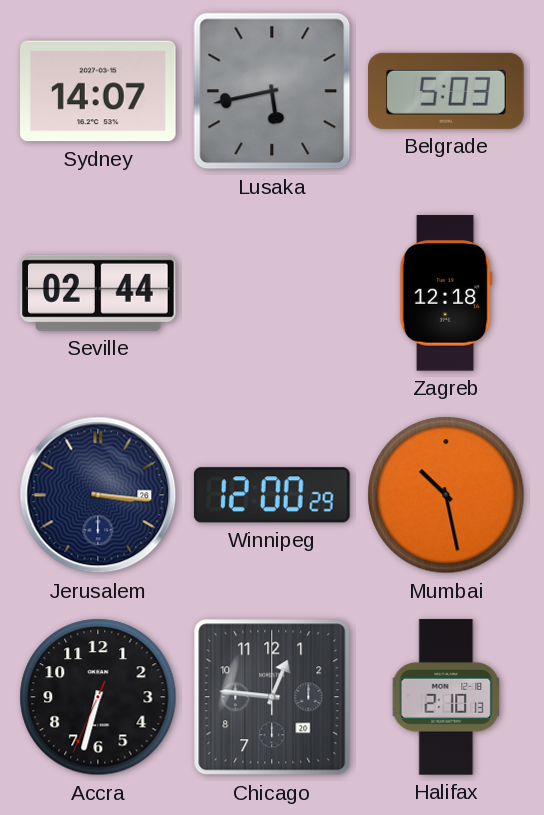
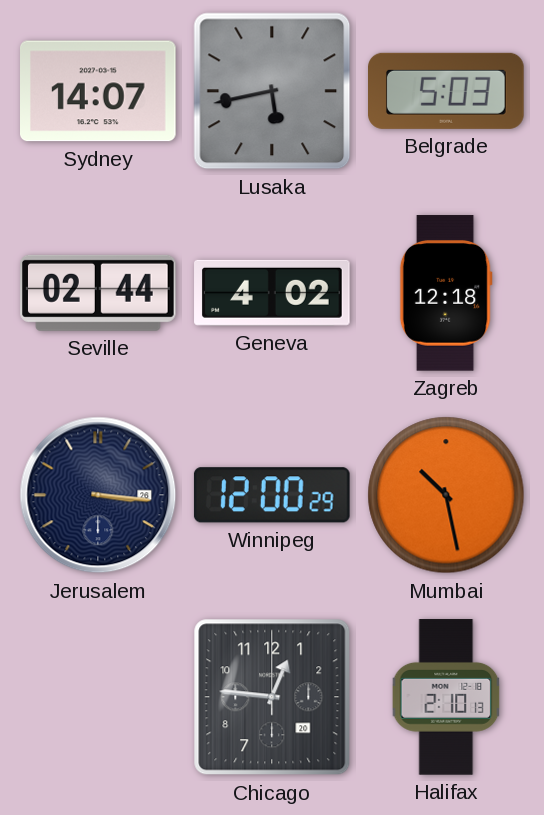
Geneva: none -> 4:02
Accra: 6:32 -> none
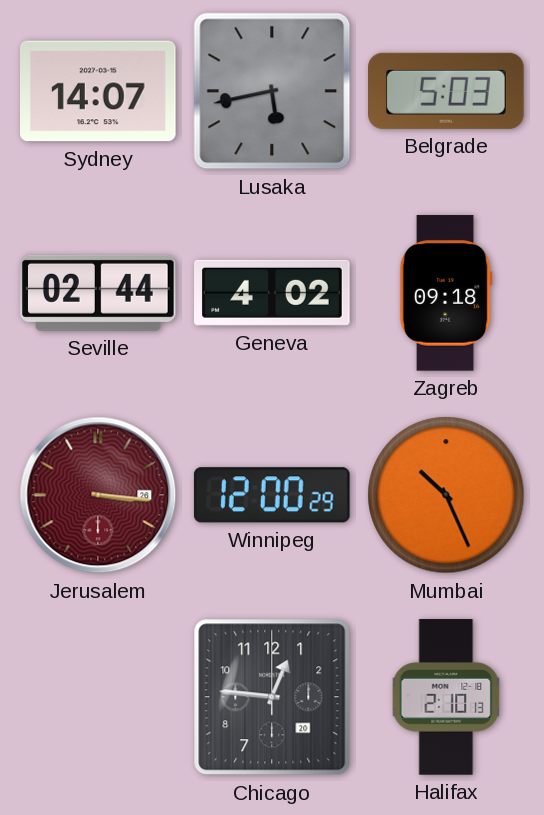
Zagreb: 12:18 -> 09:18
Jerusalem dial: navy -> burgundy
Mumbai: 10:28 -> 10:26
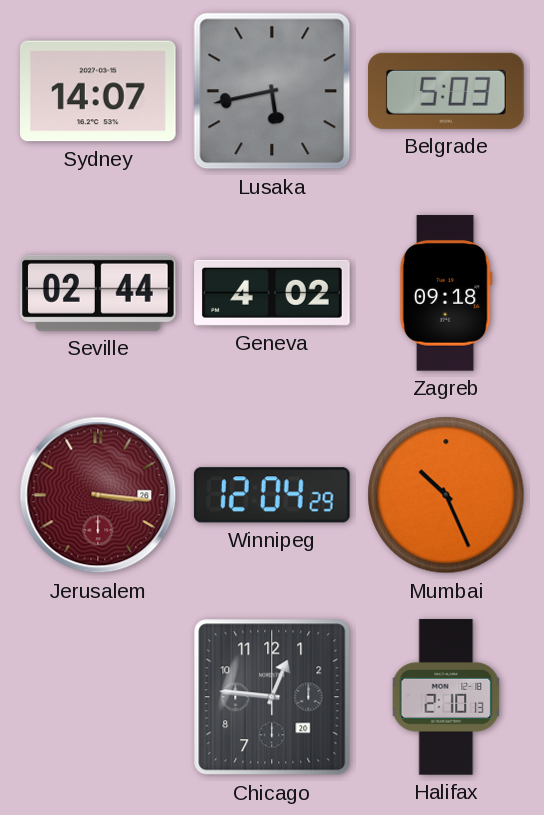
Winnipeg: 12:00 -> 12:04
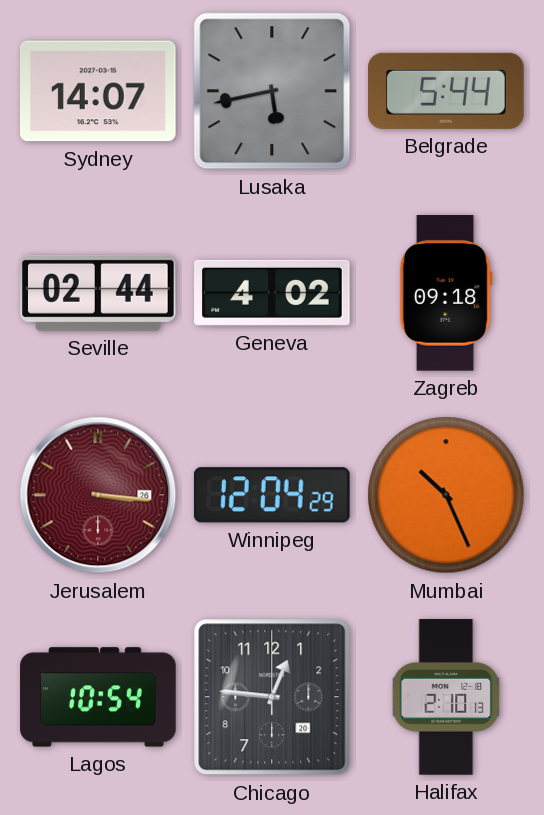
Belgrade: 5:03 -> 5:44
Lagos: none -> 10:54
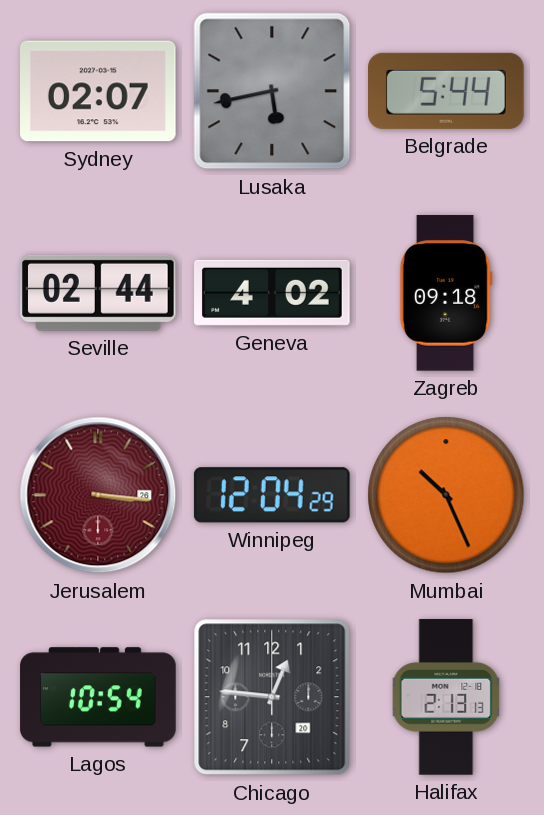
Sydney: 14:07 -> 02:07
Halifax: 2:10 -> 2:13
